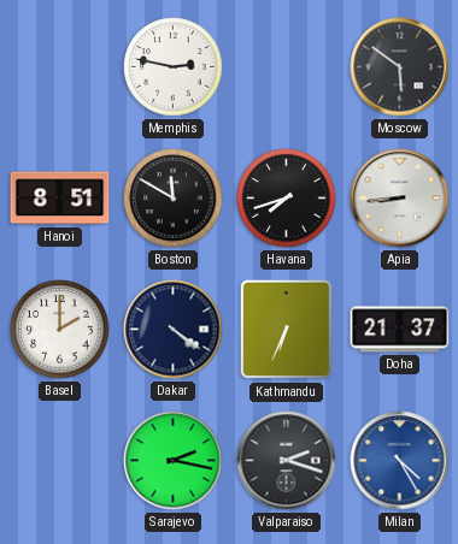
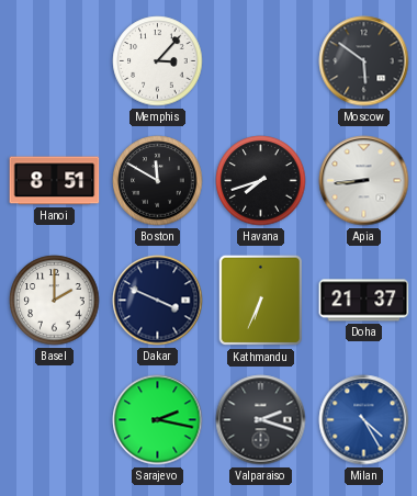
Memphis: 2:47 -> 3:07
Dakar: 4:21 -> 3:49
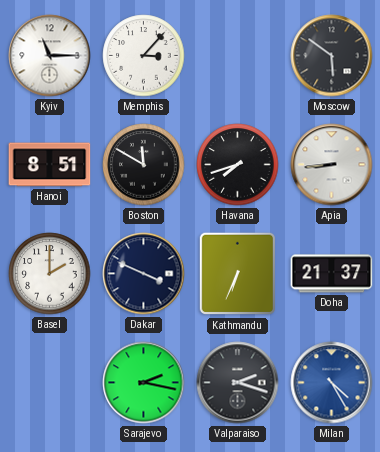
Kyiv: none -> 11:15
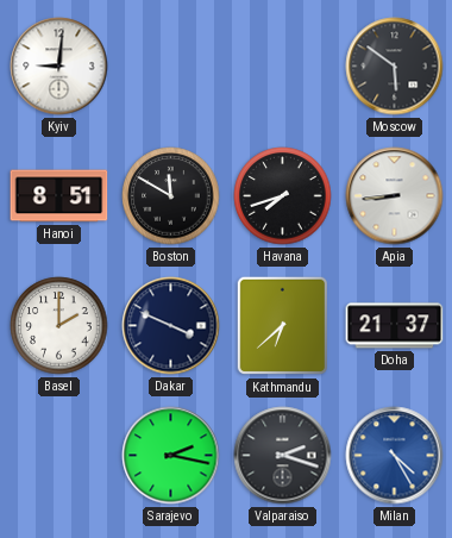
Kyiv: 11:15 -> 9:01
Memphis: 3:07 -> none
Kathmandu: 6:34 -> 6:38
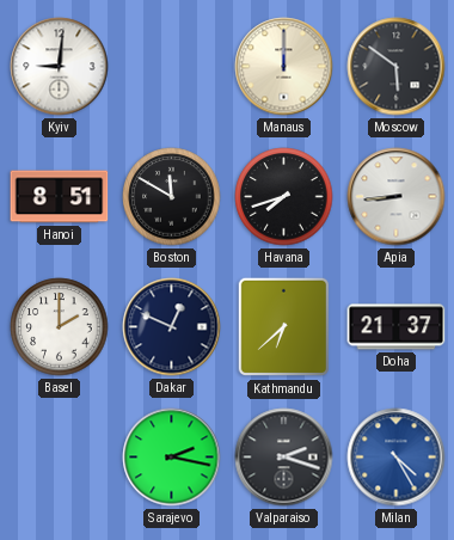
Manaus: none -> 12:00
Dakar: 3:49 -> 12:49
